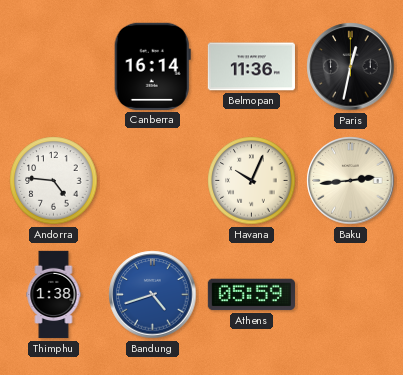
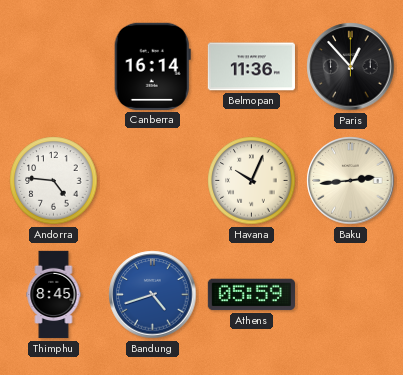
Paris: 12:32 -> 12:53
Thimphu: 1:38 -> 8:45
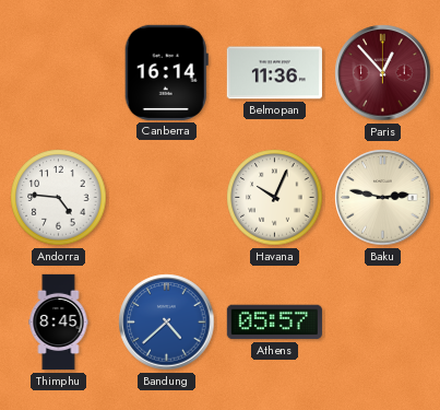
Paris dial: black -> burgundy
Baku: 2:44 -> 2:47
Bandung: 4:42 -> 4:38
Athens: 05:59 -> 05:57
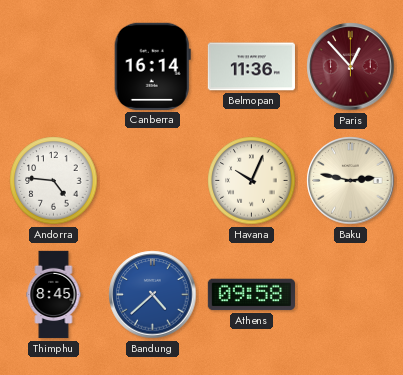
Athens: 05:57 -> 09:58
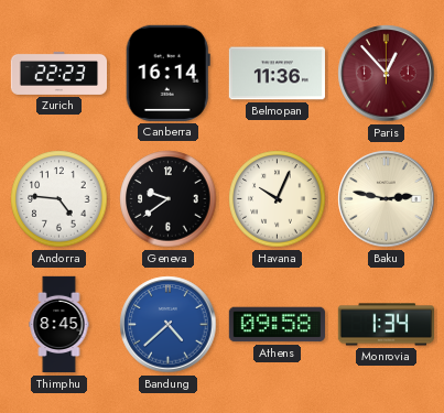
Zurich: none -> 22:23
Geneva: none -> 9:39
Monrovia: none -> 1:34
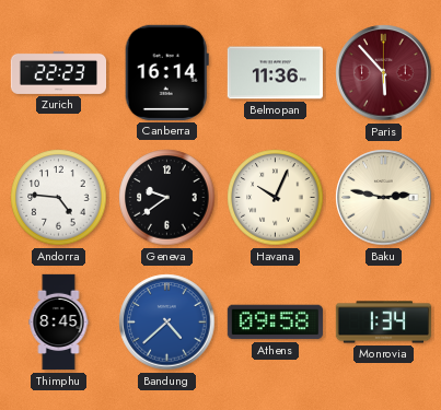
Paris: 12:53 -> 5:53
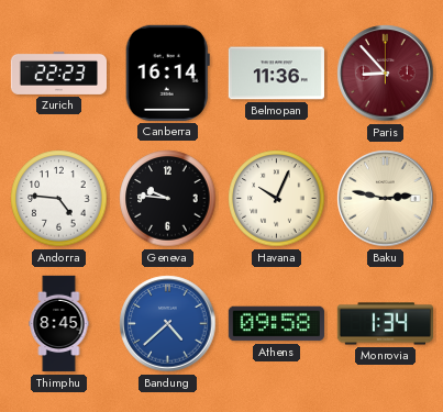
Paris: 5:53 -> 8:53
Geneva: 9:39 -> 9:46
